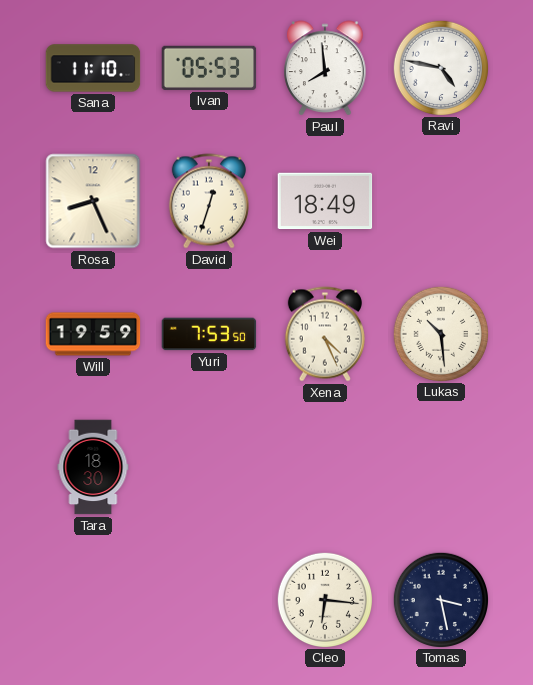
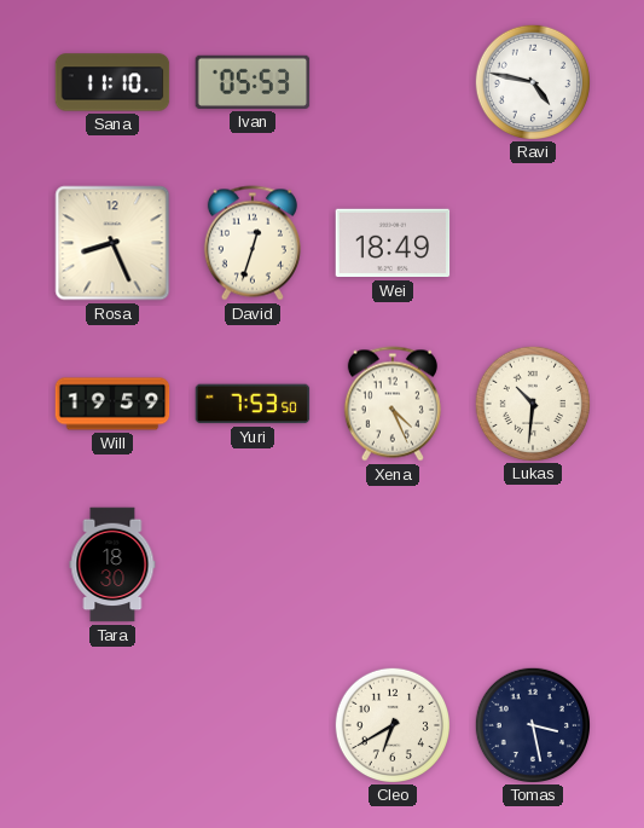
Paul: 7:59 -> none
Lukas: 10:29 -> 10:31
Cleo: 6:16 -> 6:40
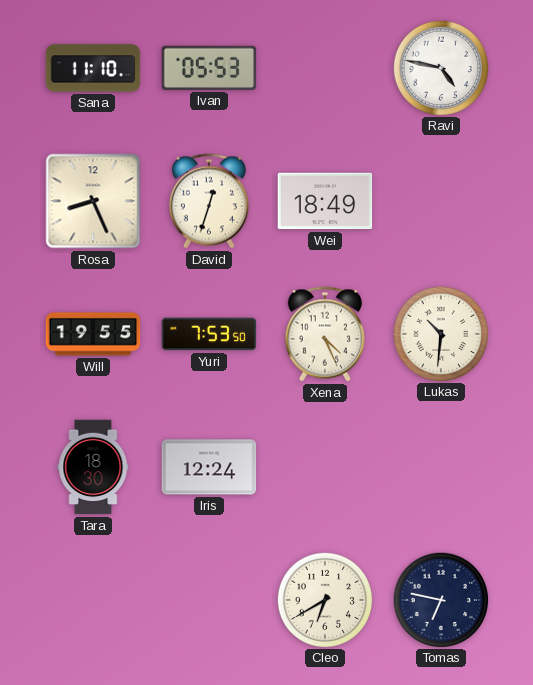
Will: 19:59 -> 19:55
Iris: none -> 12:24
Tomas: 3:28 -> 6:47
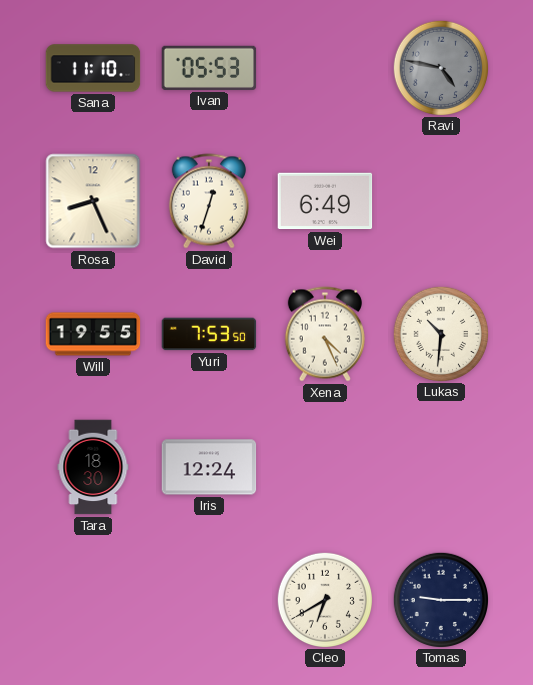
Ravi dial: white -> grey
Wei: 18:49 -> 6:49
Tomas: 6:47 -> 9:15
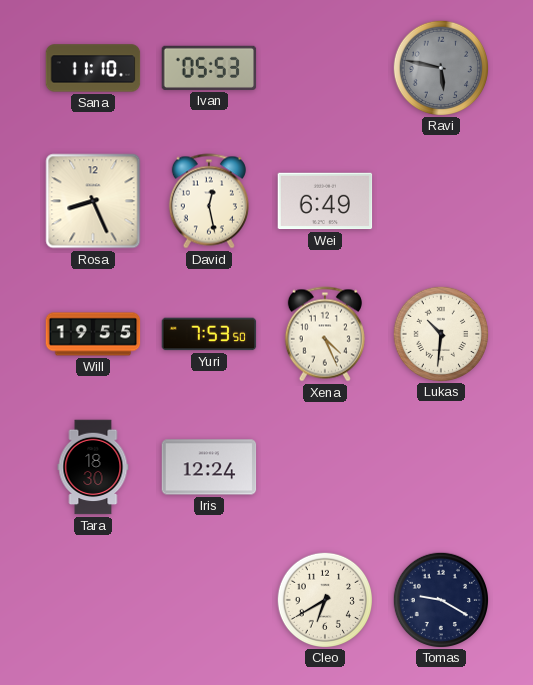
Ravi: 4:47 -> 5:47
David: 12:33 -> 12:28
Tomas: 9:15 -> 9:20
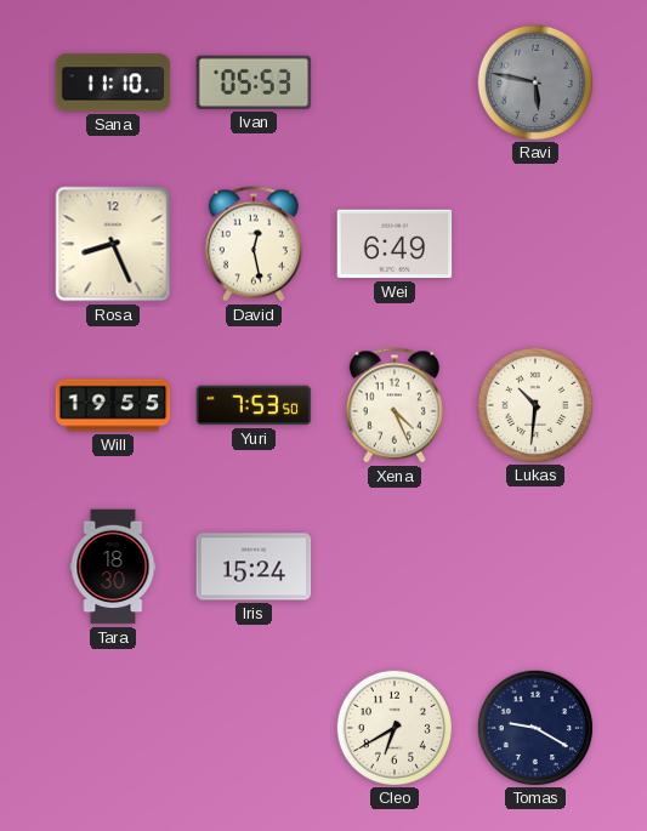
Iris: 12:24 -> 15:24
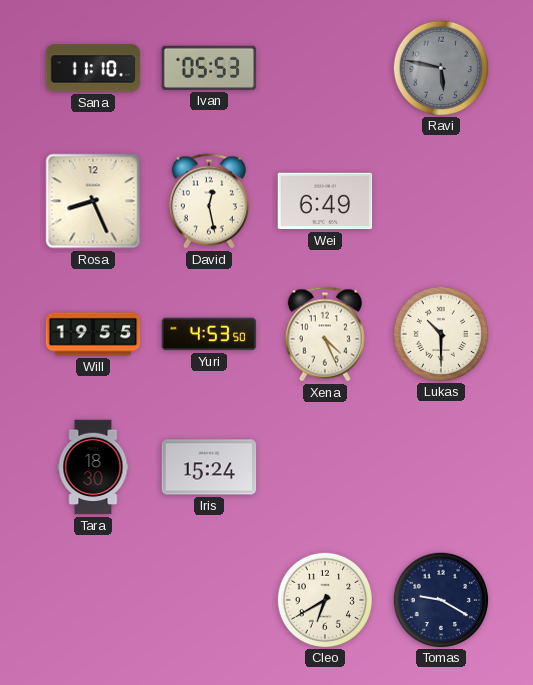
Yuri: 7:53 -> 4:53
Lukas: 10:31 -> 10:30
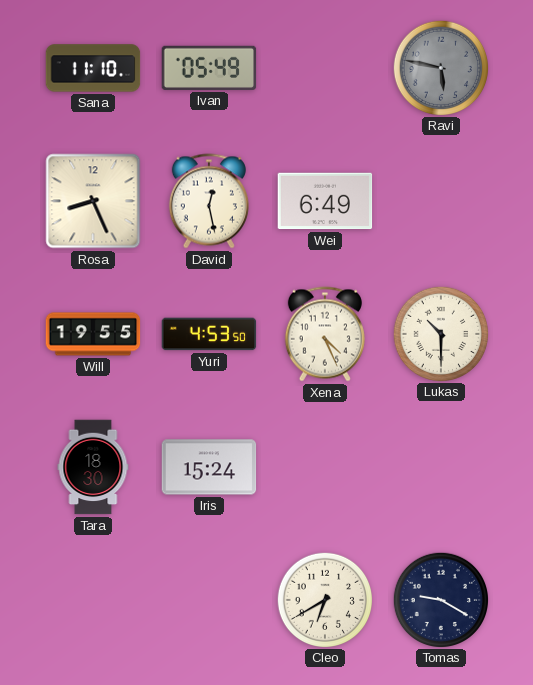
Ivan: 05:53 -> 05:49
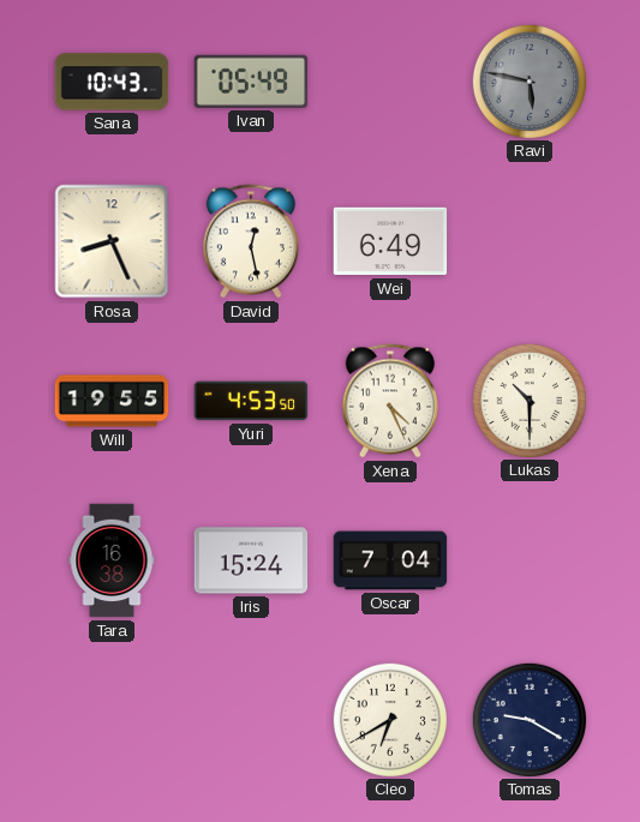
Sana: 11:10 -> 10:43
Tara: 18:30 -> 16:38
Oscar: none -> 7:04
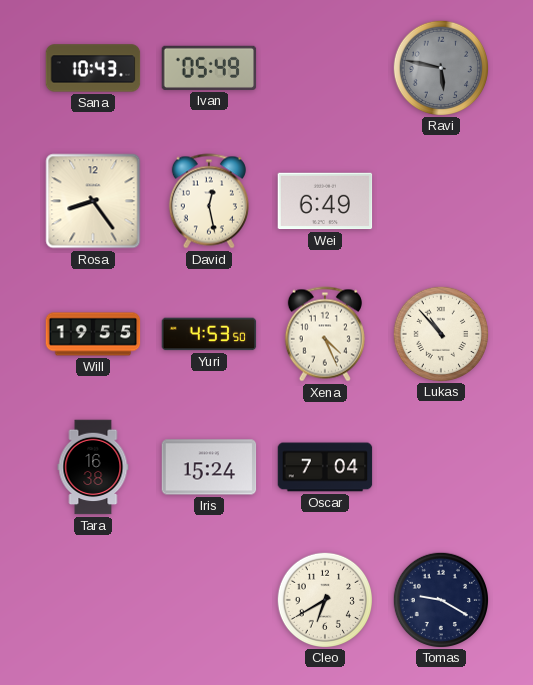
Rosa: 8:26 -> 8:24
Lukas: 10:30 -> 10:53
